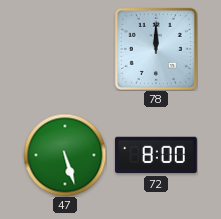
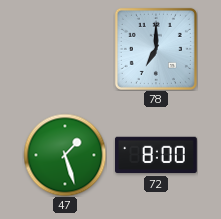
78: 12:00 -> 7:00
47: 5:27 -> 1:27
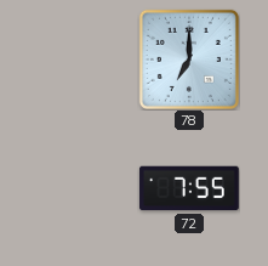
47: 1:27 -> none
72: 8:00 -> 7:55
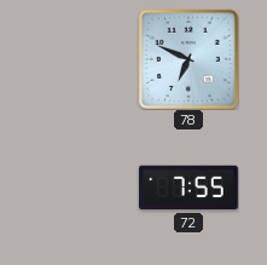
78: 7:00 -> 6:49
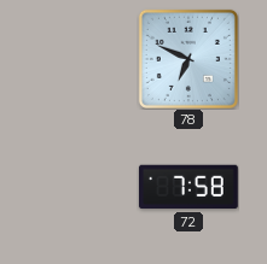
72: 7:55 -> 7:58
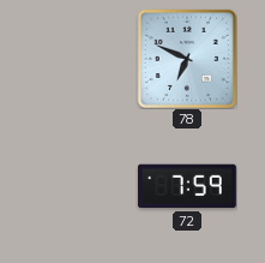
72: 7:58 -> 7:59
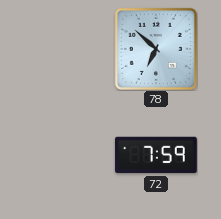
78: 6:49 -> 6:52
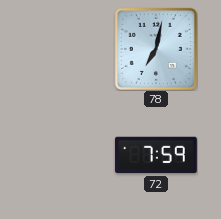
78: 6:52 -> 7:02
